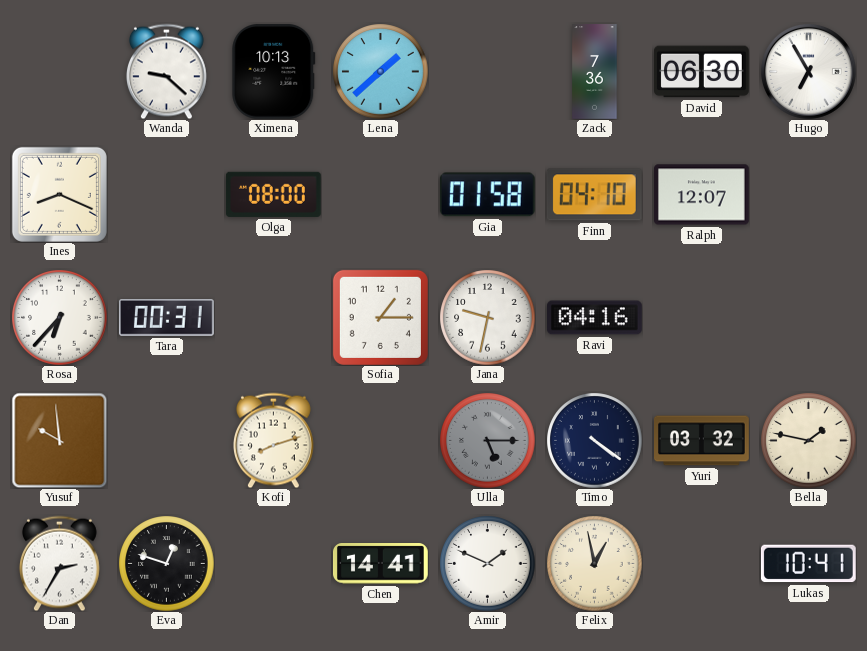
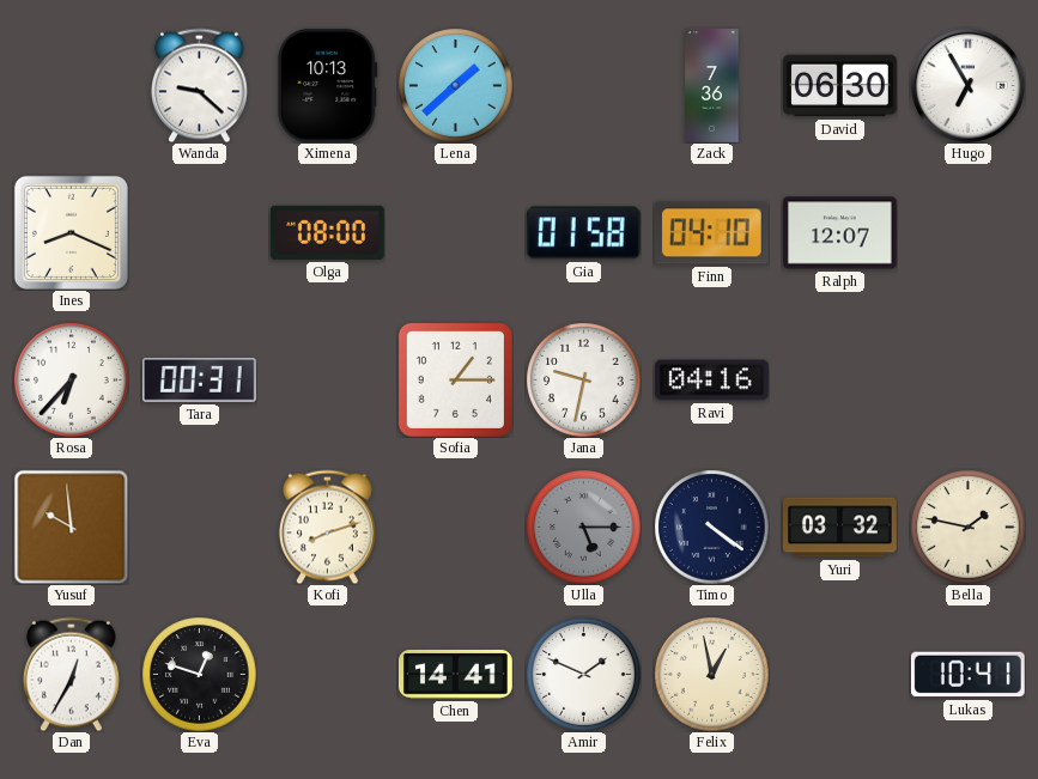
Dan: 2:35 -> 12:35
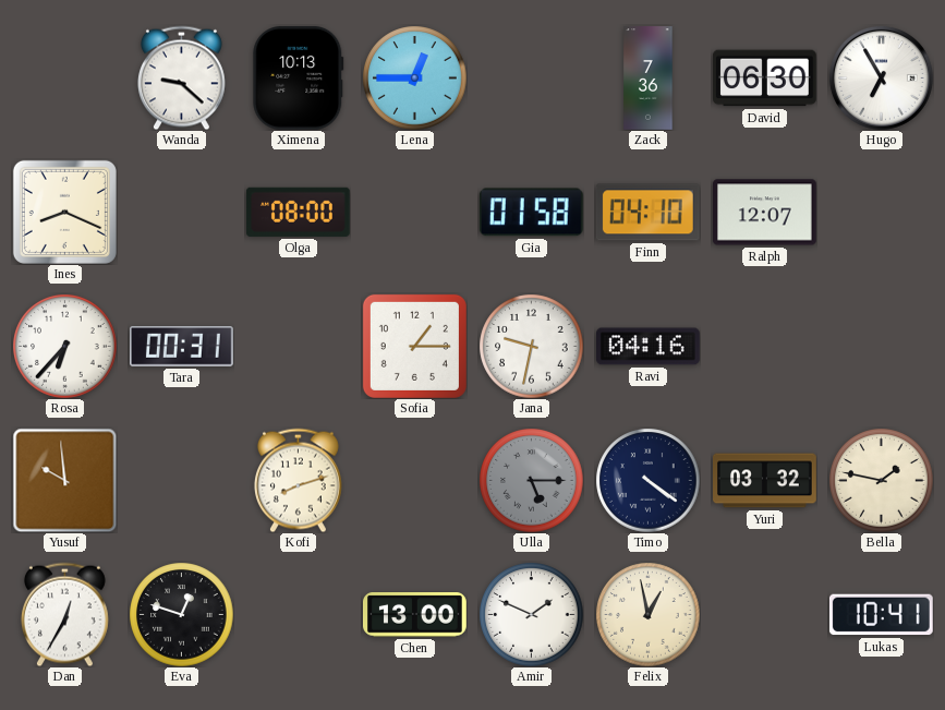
Lena: 1:38 -> 12:45
Chen: 14:41 -> 13:00
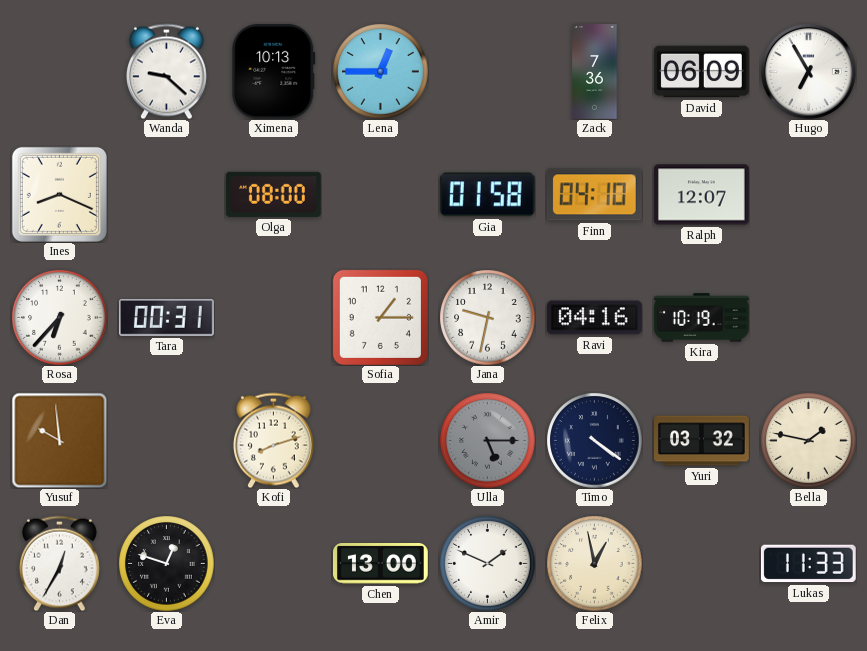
David: 06:30 -> 06:09
Kira: none -> 10:19
Lukas: 10:41 -> 11:33
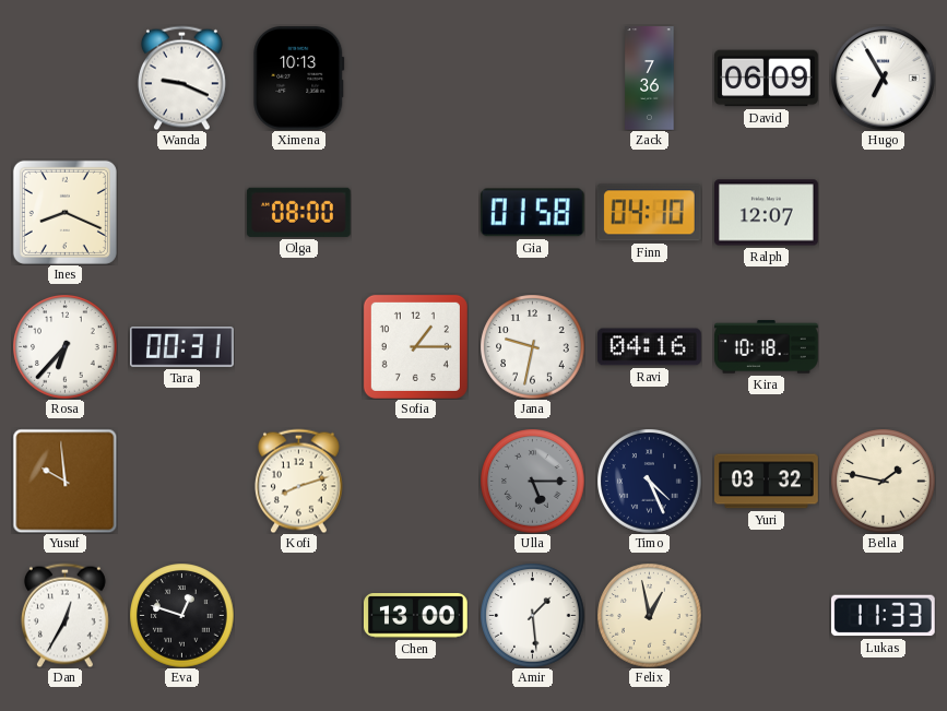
Wanda: 9:22 -> 9:19
Lena: 12:45 -> none
Kira: 10:19 -> 10:18
Timo: 4:21 -> 4:26
Amir: 1:49 -> 1:29
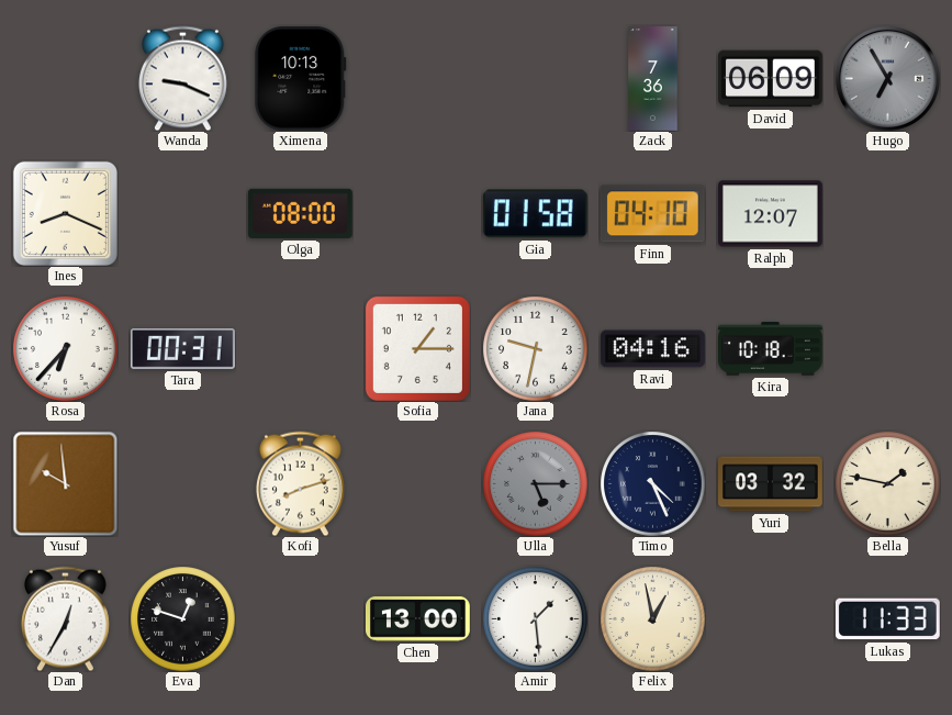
Hugo dial: white -> grey
